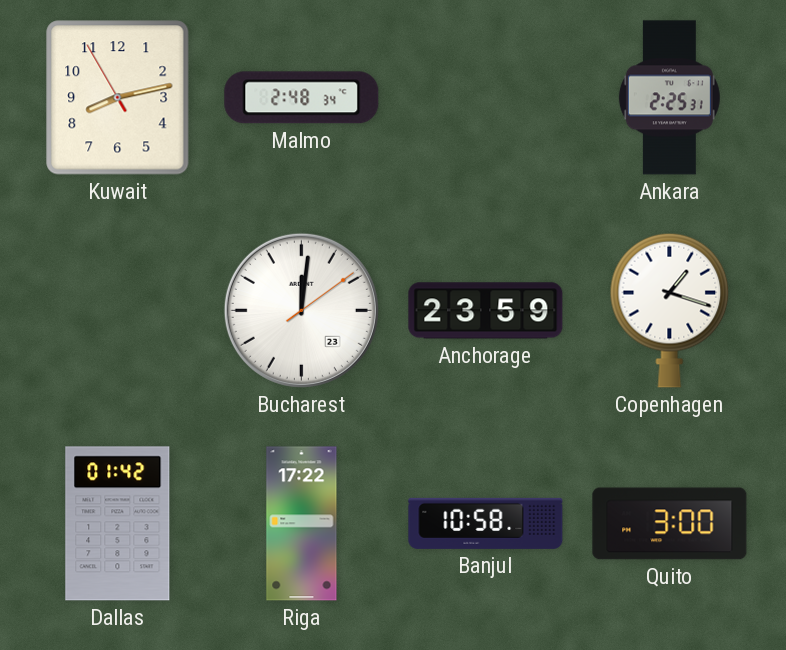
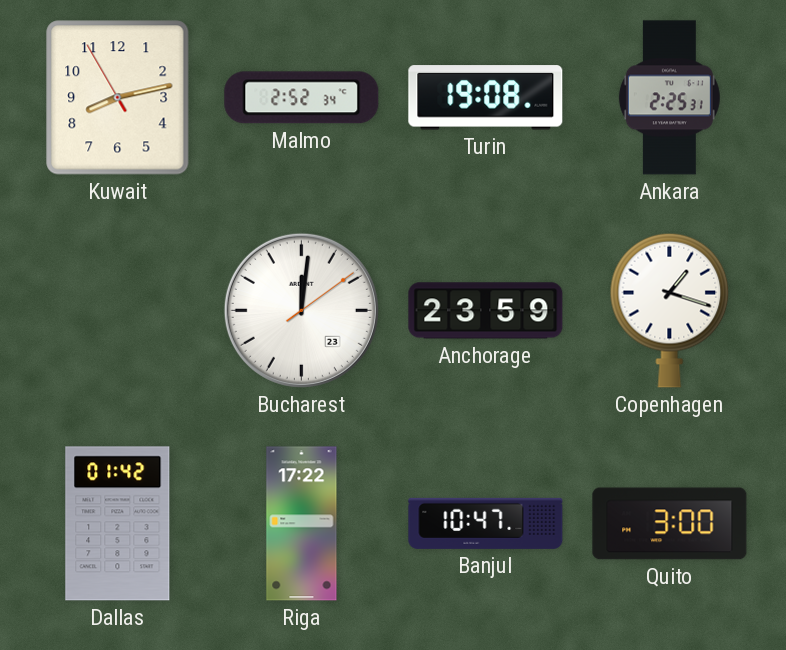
Malmo: 2:48 -> 2:52
Turin: none -> 19:08
Banjul: 10:58 -> 10:47
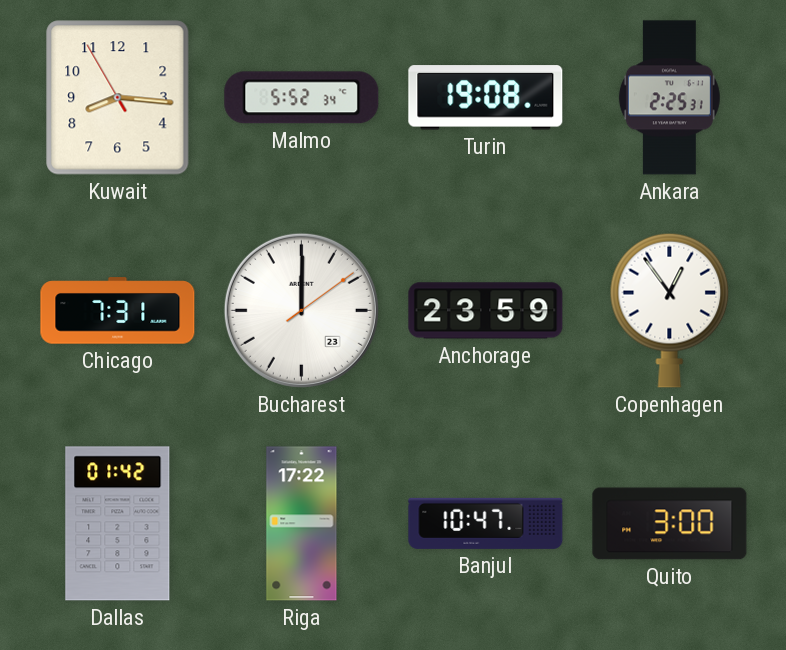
Kuwait: 8:12 -> 8:15
Malmo: 2:52 -> 5:52
Chicago: none -> 7:31
Bucharest: 12:01 -> 12:00
Copenhagen: 1:18 -> 12:54
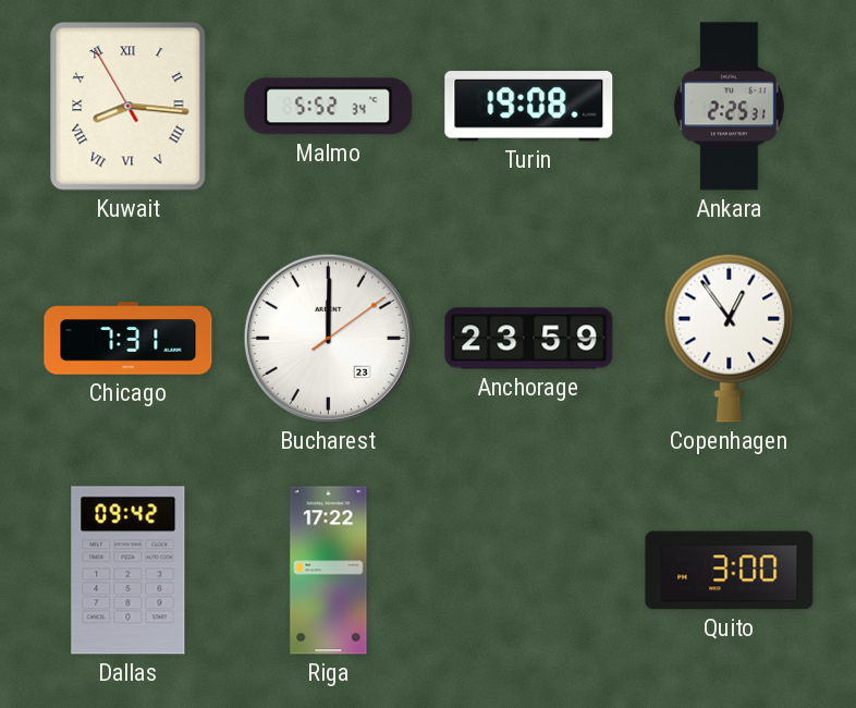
Kuwait numerals: Arabic -> Roman
Dallas: 01:42 -> 09:42
Banjul: 10:47 -> none
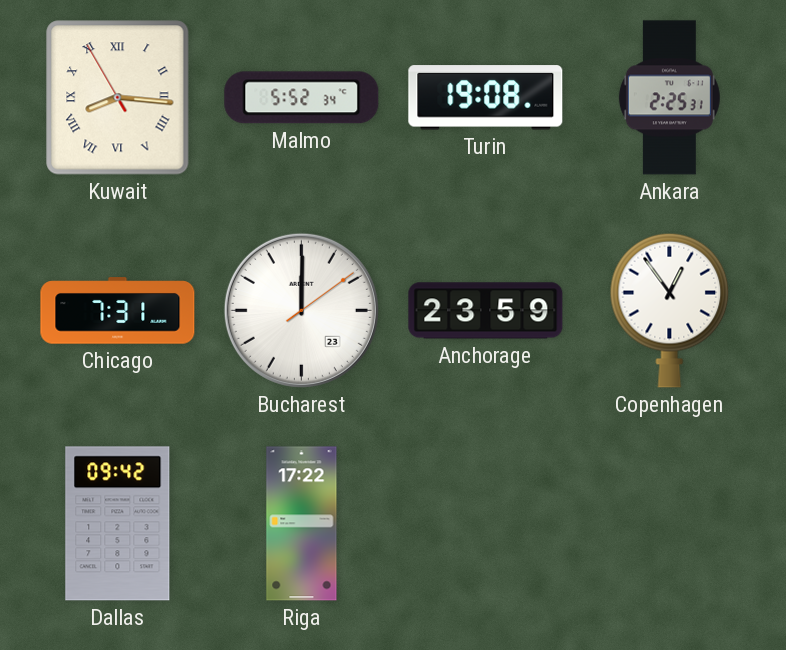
Quito: 3:00 -> none
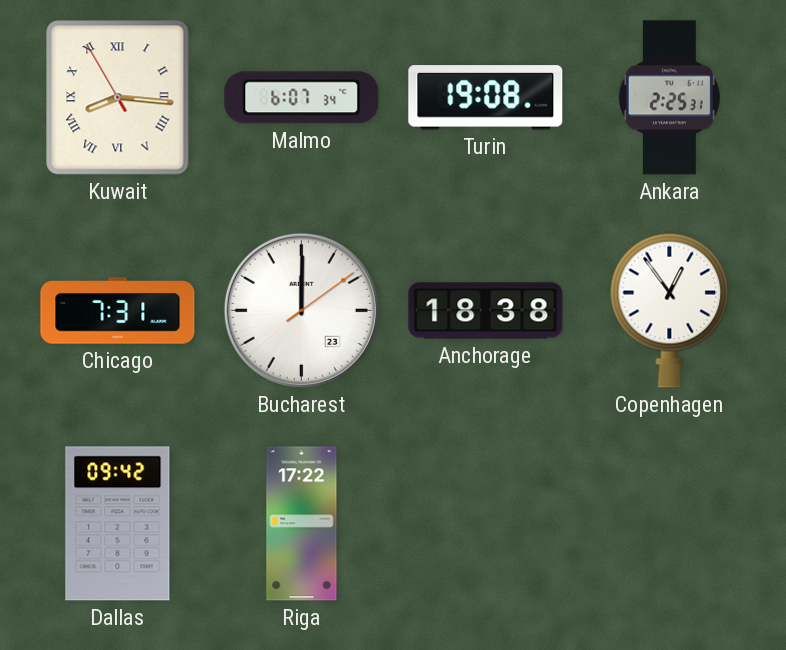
Malmo: 5:52 -> 6:07
Anchorage: 23:59 -> 18:38
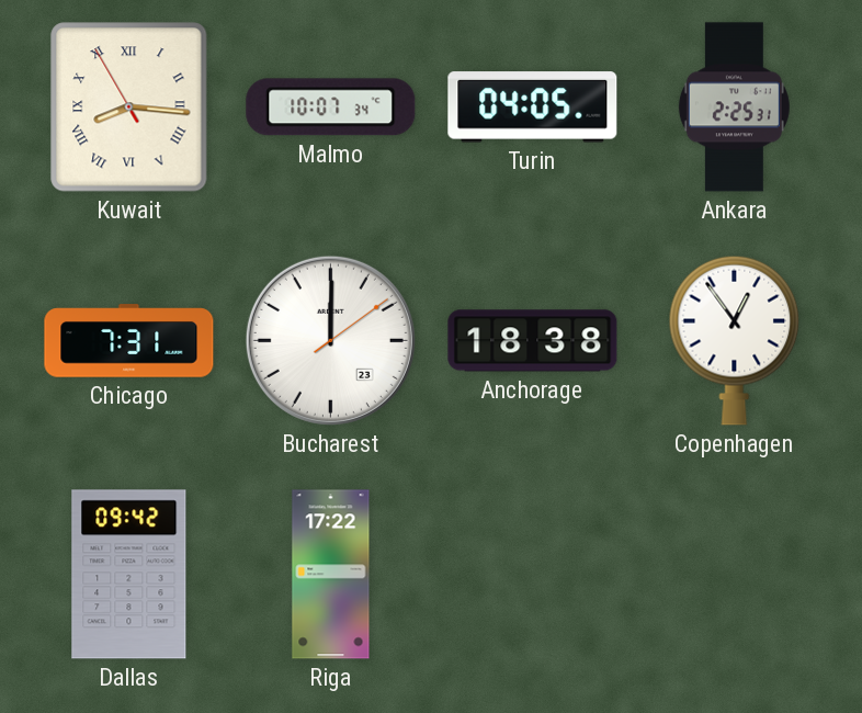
Malmo: 6:07 -> 10:07
Turin: 19:08 -> 04:05
